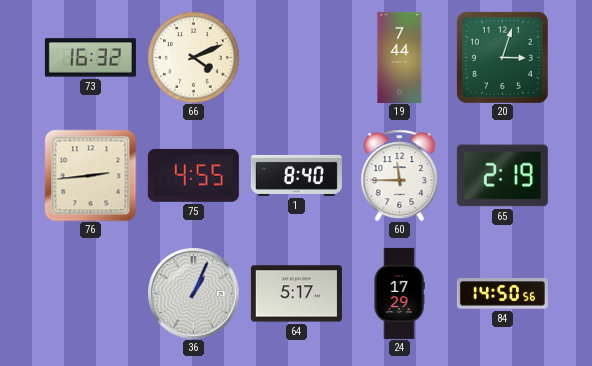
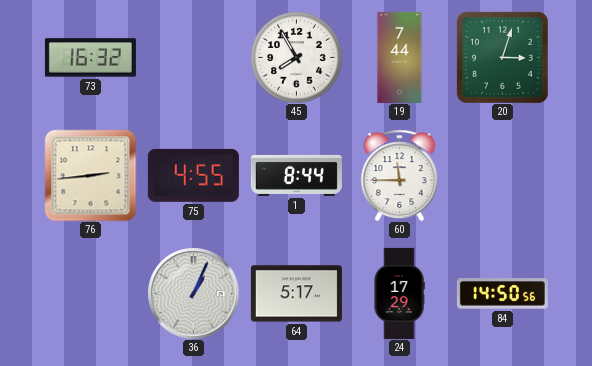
66: 4:11 -> none
45: none -> 7:55
1: 8:40 -> 8:44
65: 2:19 -> none
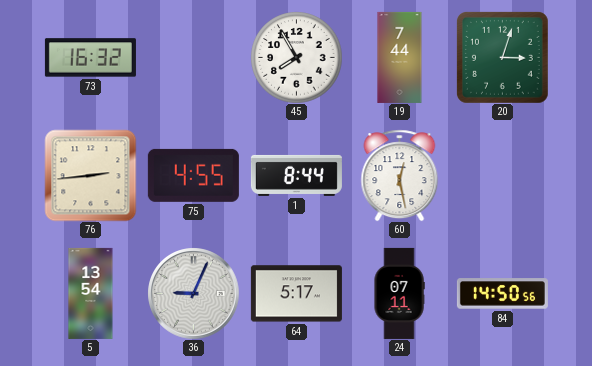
60: 11:45 -> 12:28
5: none -> 13:54
36: 1:04 -> 9:04
24: 17:29 -> 07:11
